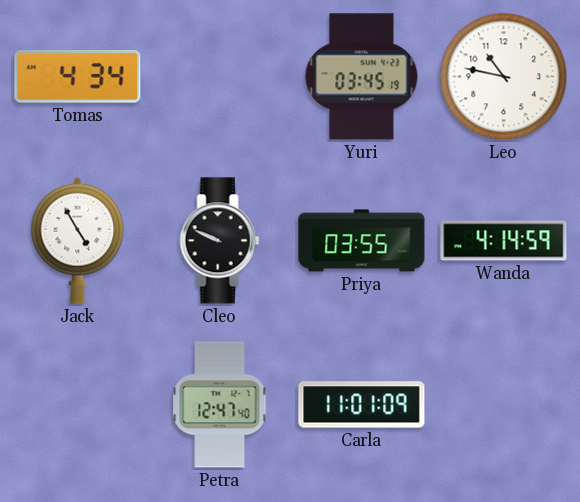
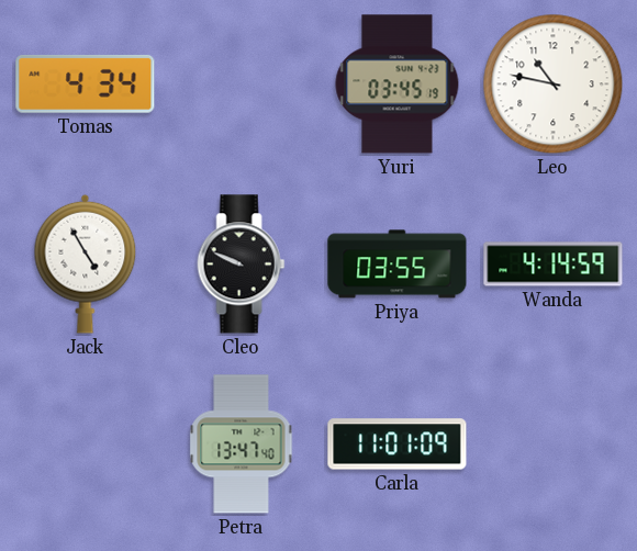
Petra: 12:47 -> 13:47
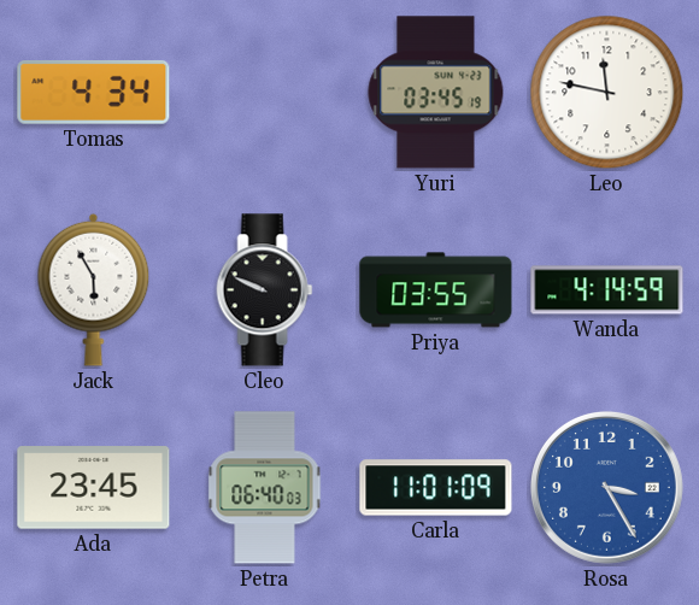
Leo: 10:47 -> 11:47
Jack: 4:55 -> 5:55
Ada: none -> 23:45
Petra: 13:47 -> 06:40
Rosa: none -> 3:25
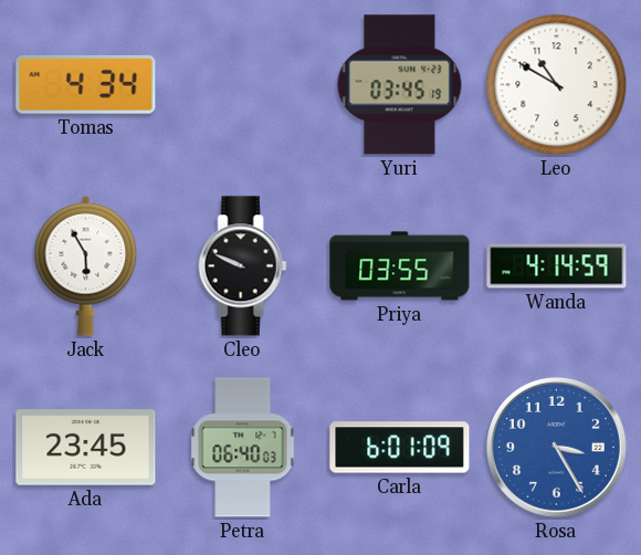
Leo: 11:47 -> 10:50
Carla: 11:01 -> 6:01
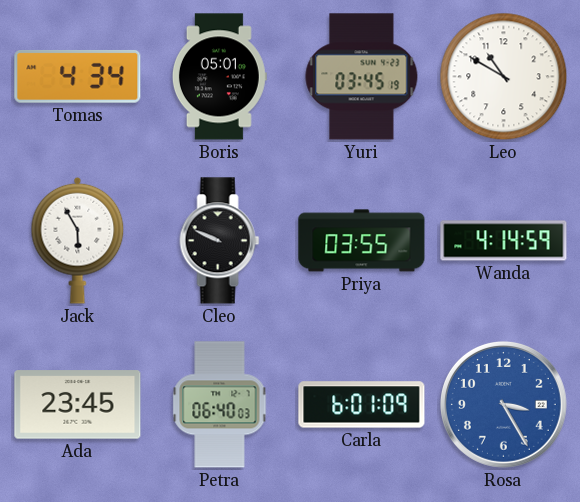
Boris: none -> 05:01
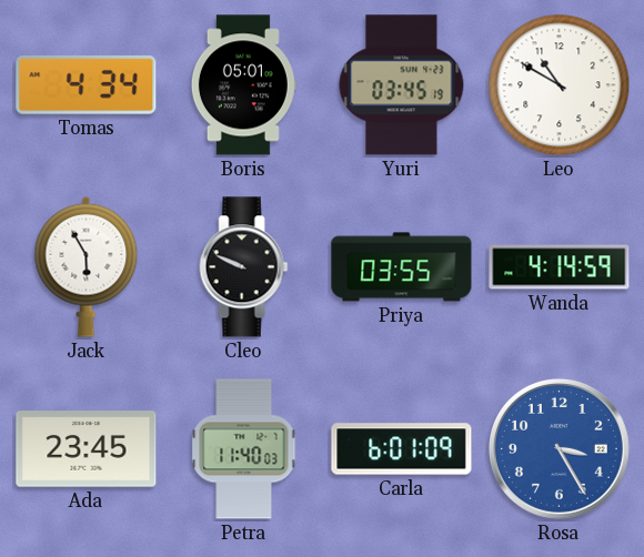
Petra: 06:40 -> 11:40
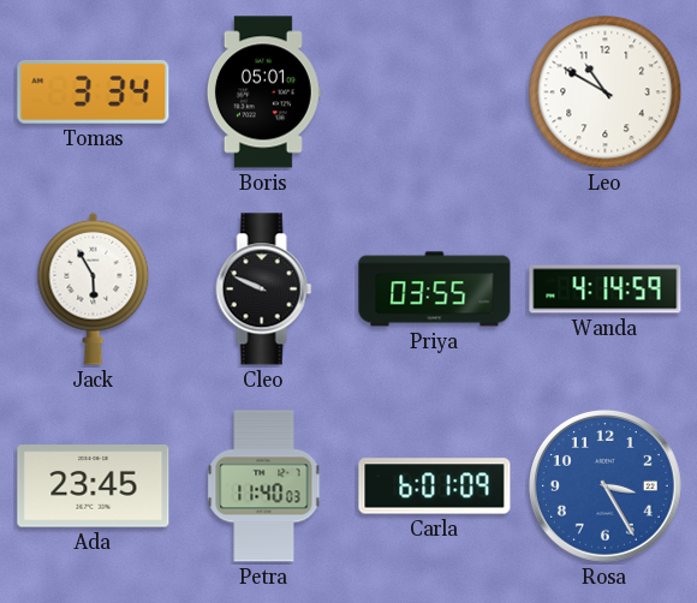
Tomas: 4:34 -> 3:34
Yuri: 03:45 -> none
